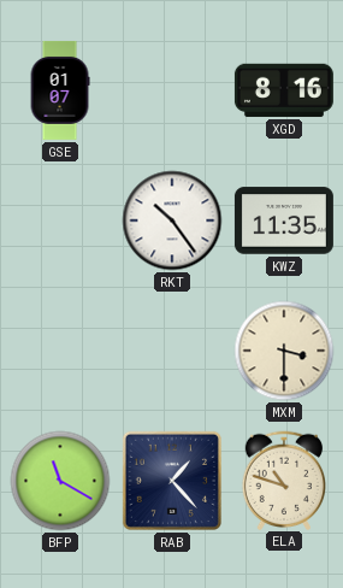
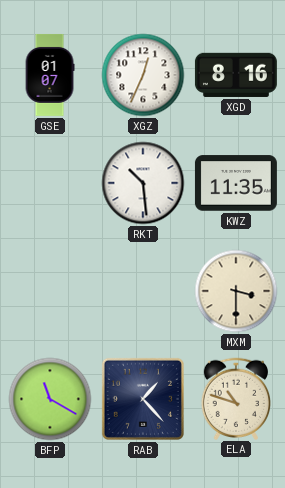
XGZ: none -> 12:34
RKT: 10:24 -> 10:29
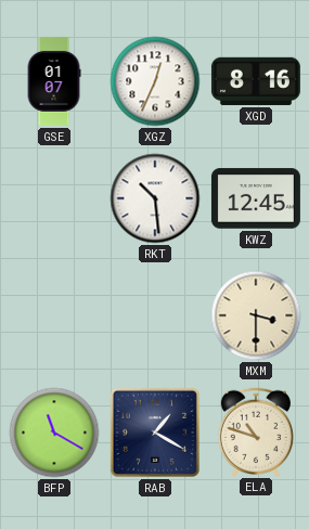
KWZ: 11:35 -> 12:45
RAB: 1:23 -> 1:20
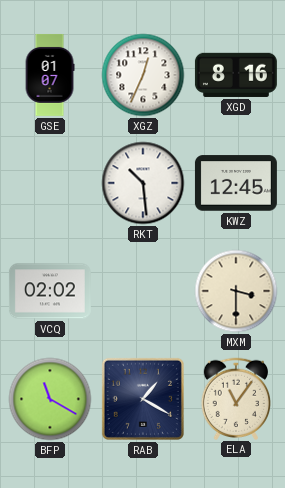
VCQ: none -> 02:02
ELA: 10:48 -> 11:06
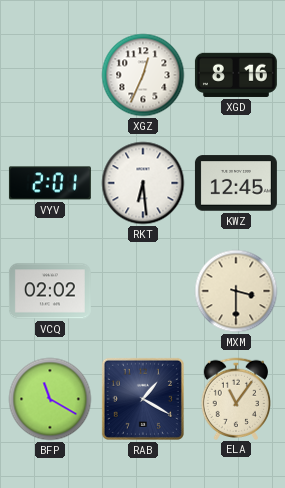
GSE: 01:07 -> none
VYV: none -> 2:01
RKT: 10:29 -> 6:29
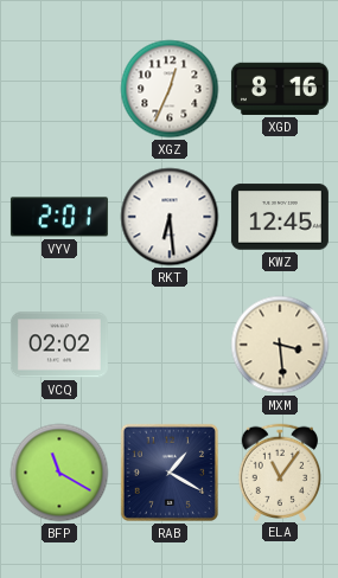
MXM: 3:30 -> 3:29
